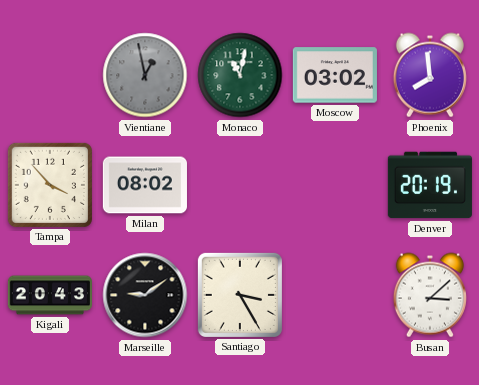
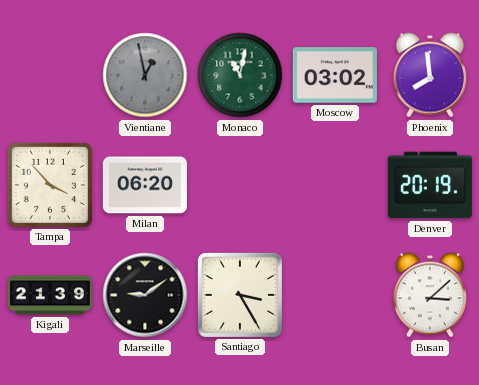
Milan: 08:02 -> 06:20
Kigali: 20:43 -> 21:39
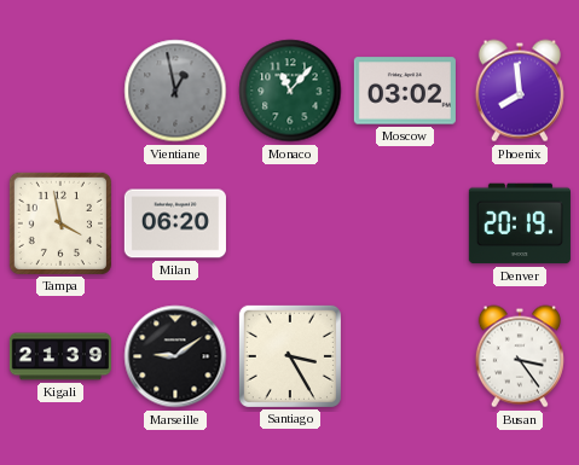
Monaco: 11:02 -> 11:07
Tampa: 3:53 -> 3:58
Busan: 3:08 -> 3:24
